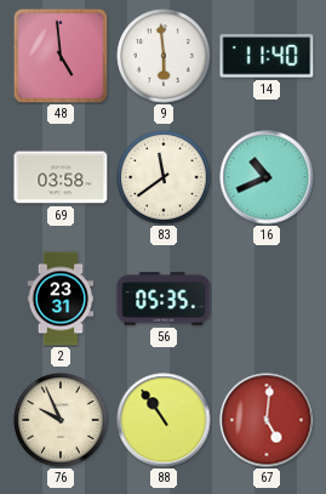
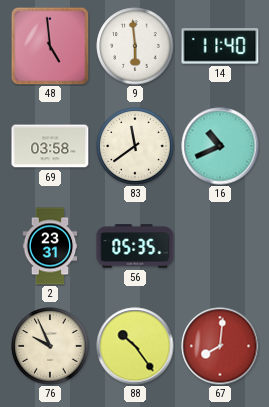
88: 10:54 -> 10:24
67: 5:01 -> 8:01
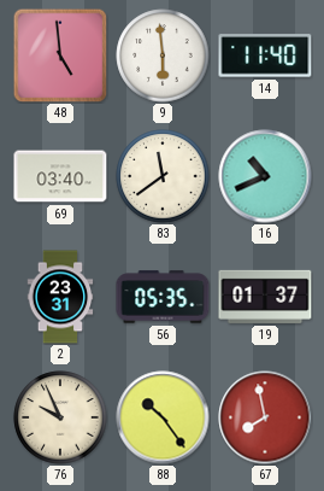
69: 03:58 -> 03:40
19: none -> 01:37
67: 8:01 -> 7:58
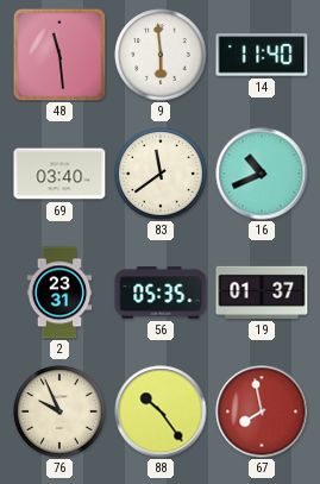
48: 4:59 -> 11:29
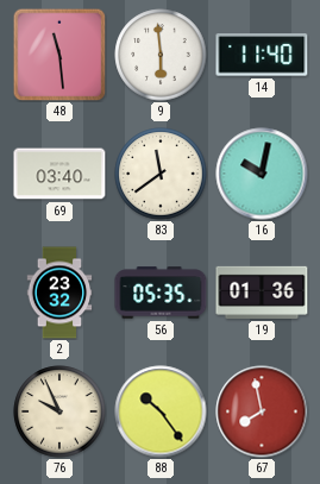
16: 10:41 -> 10:02
2: 23:31 -> 23:32
19: 01:37 -> 01:36
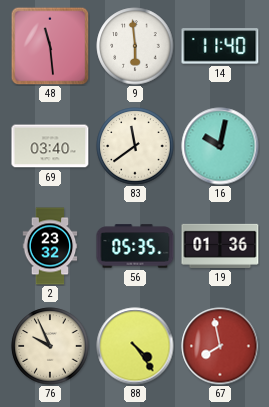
88: 10:24 -> 4:24
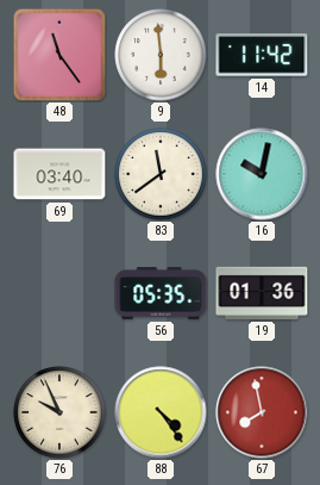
48: 11:29 -> 11:24
14: 11:40 -> 11:42
2: 23:32 -> none
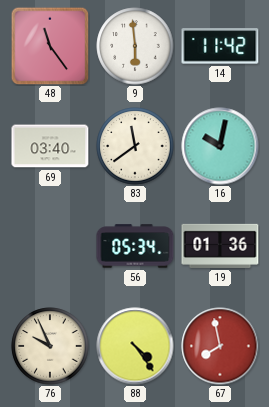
56: 05:35 -> 05:34
